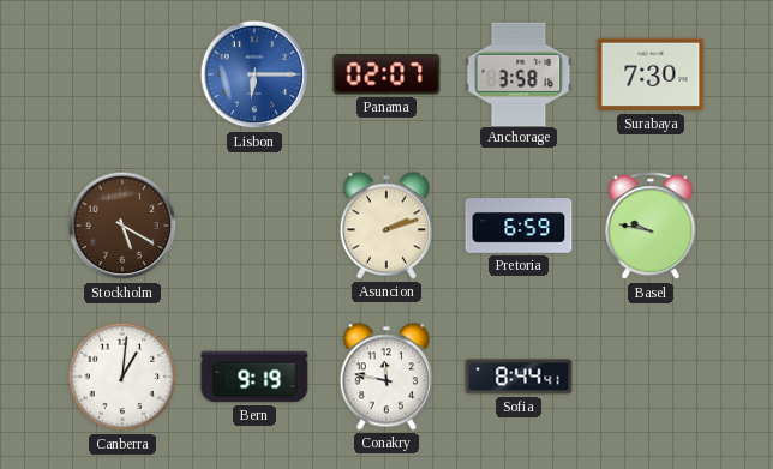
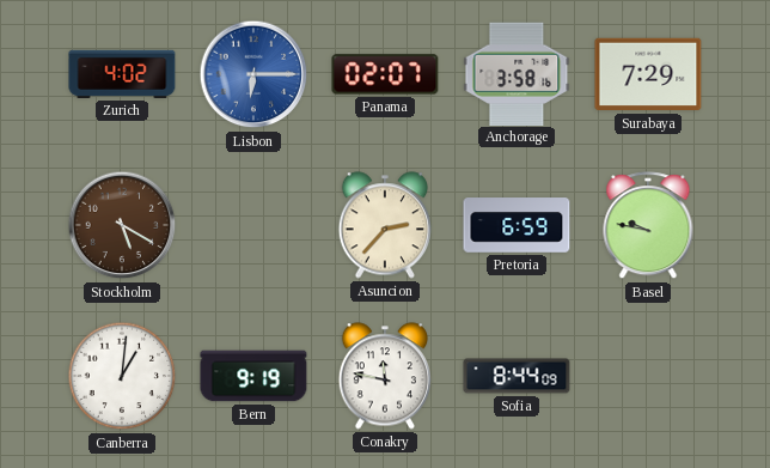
Zurich: none -> 4:02
Surabaya: 7:30 -> 7:29
Asuncion: 2:12 -> 2:37
Sofia: 8:44:41 -> 8:44:09
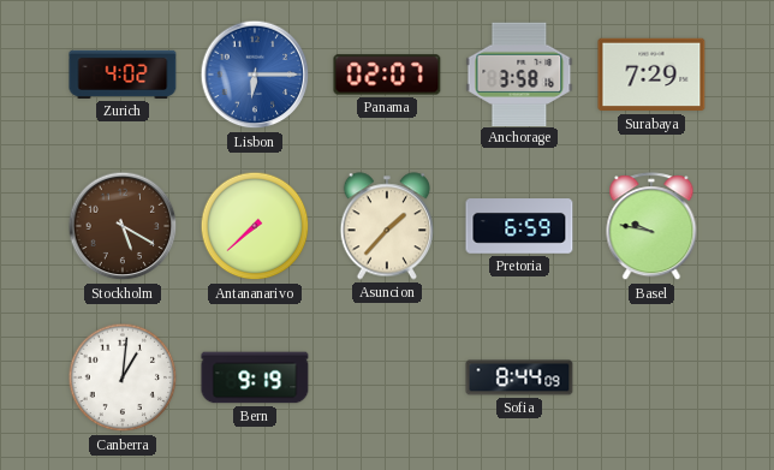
Antananarivo: none -> 7:38
Asuncion: 2:37 -> 1:37
Conakry: 11:47 -> none
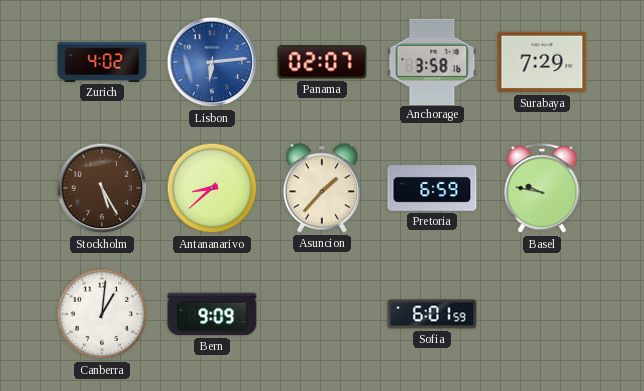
Lisbon: 6:15 -> 6:14
Stockholm: 5:20 -> 5:25
Antananarivo: 7:38 -> 8:38
Bern: 9:19 -> 9:09
Sofia: 8:44 -> 6:01
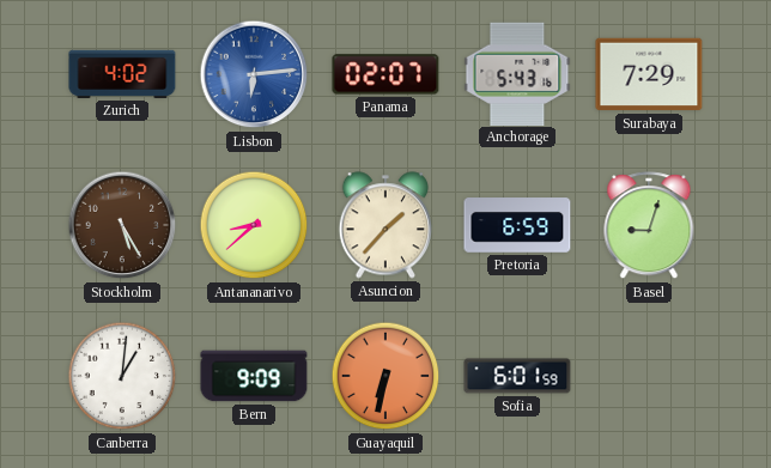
Anchorage: 3:58 -> 5:43
Basel: 9:47 -> 9:03
Guayaquil: none -> 6:32
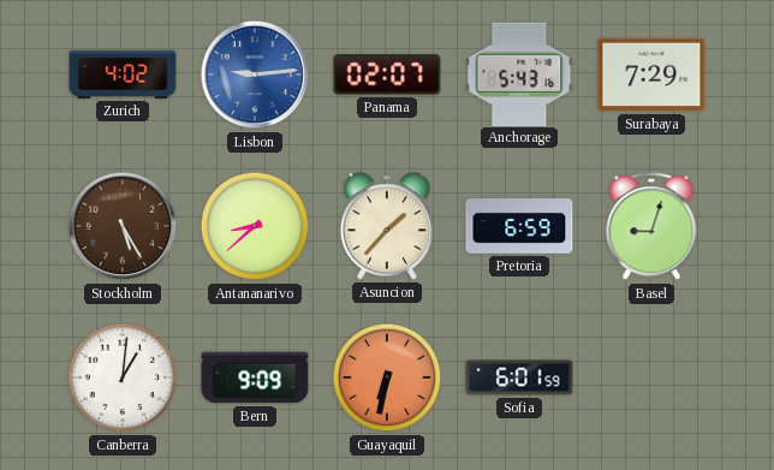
Lisbon: 6:14 -> 9:14
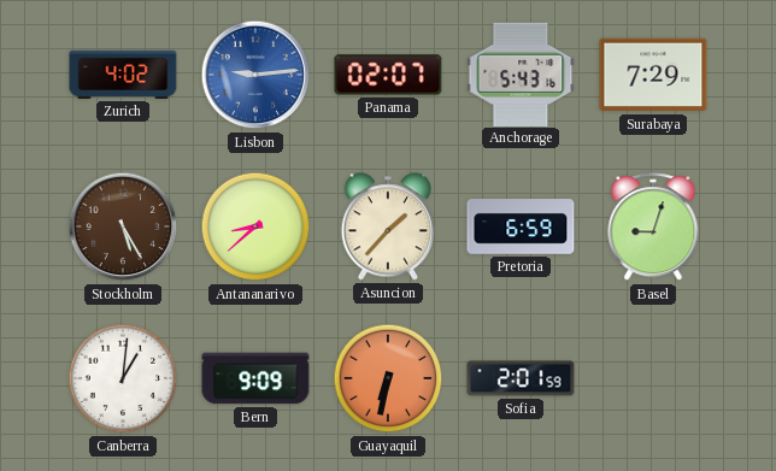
Sofia: 6:01 -> 2:01
